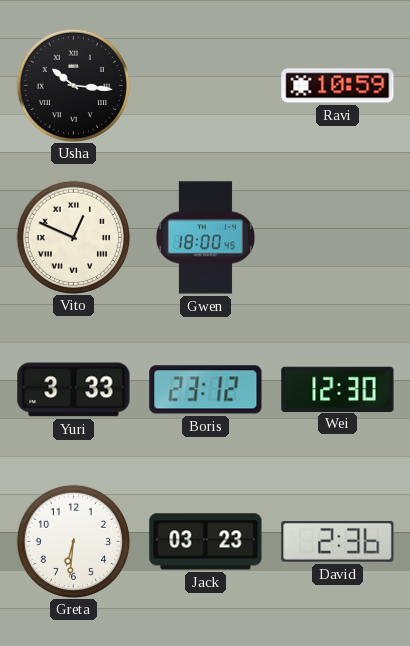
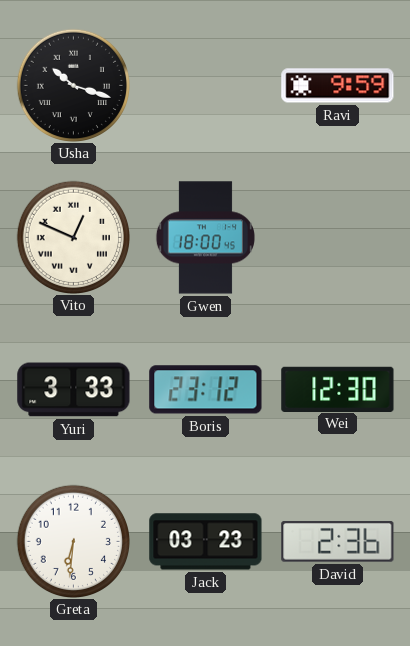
Usha: 10:16 -> 10:18
Ravi: 10:59 -> 9:59
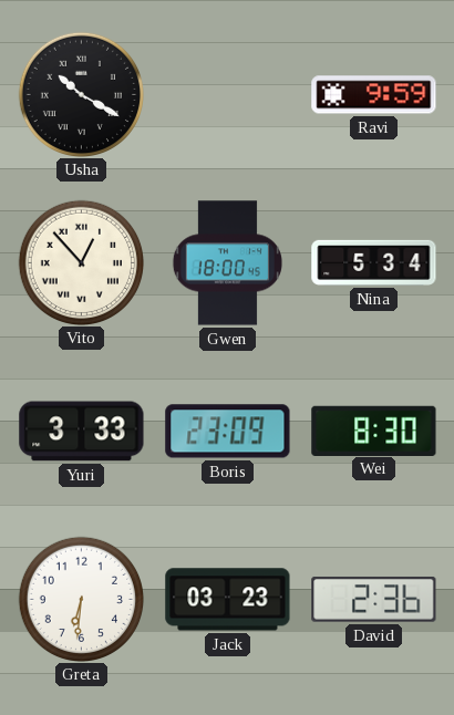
Usha: 10:18 -> 10:20
Vito: 12:49 -> 12:53
Nina: none -> 5:34
Boris: 23:12 -> 23:09
Wei: 12:30 -> 8:30
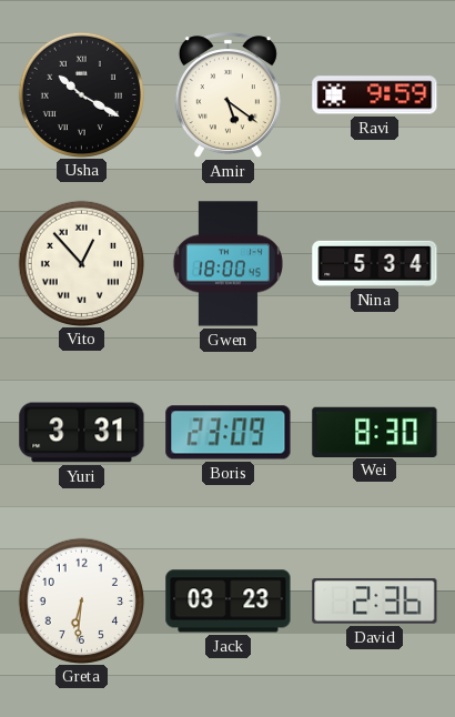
Amir: none -> 5:21
Yuri: 3:33 -> 3:31
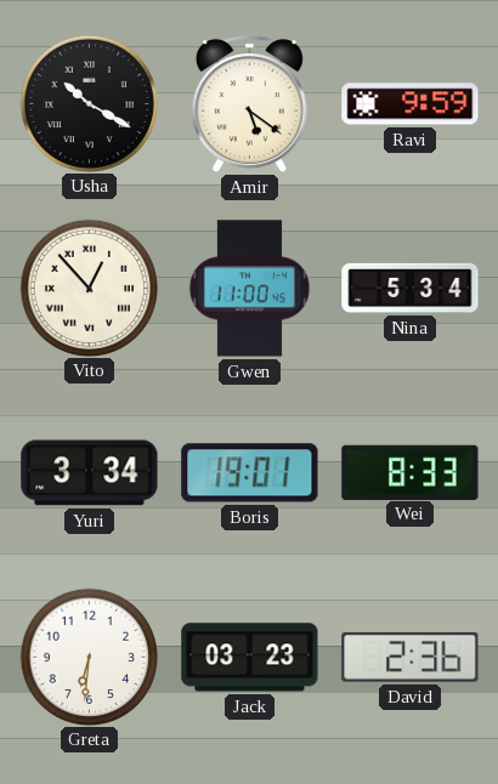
Gwen: 18:00 -> 11:00
Yuri: 3:31 -> 3:34
Boris: 23:09 -> 19:01
Wei: 8:30 -> 8:33
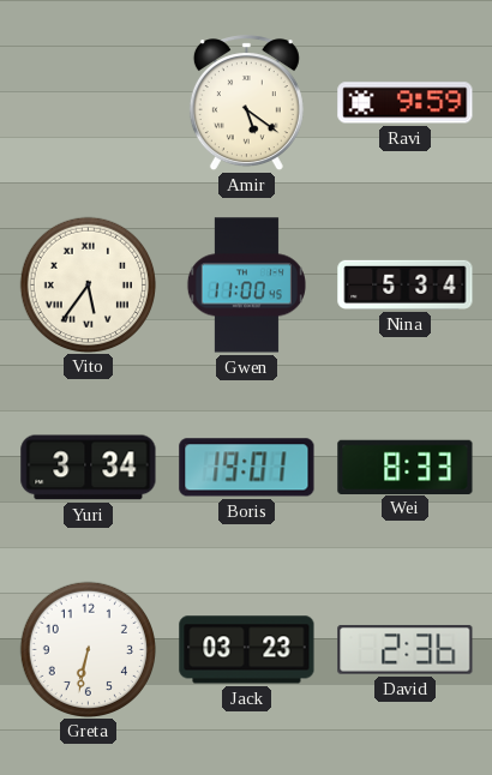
Usha: 10:20 -> none
Vito: 12:53 -> 5:36
Greta: 6:31 -> 6:32
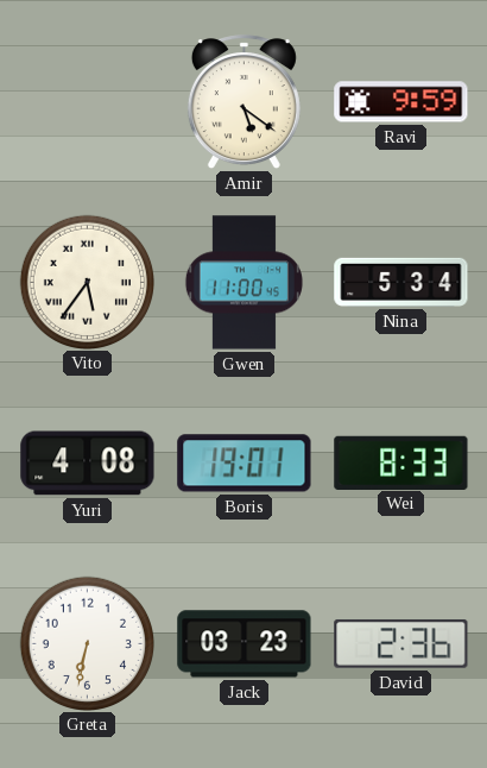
Yuri: 3:34 -> 4:08
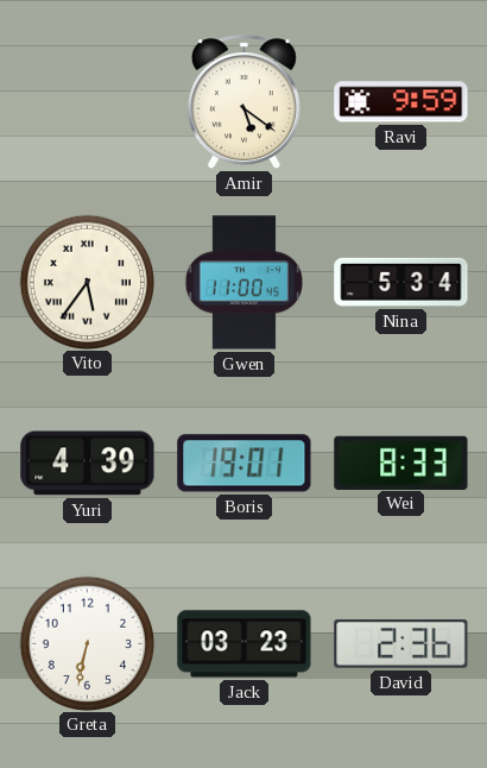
Yuri: 4:08 -> 4:39
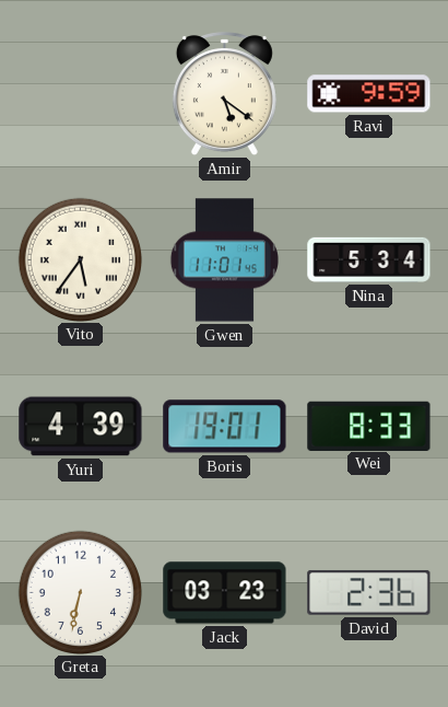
Gwen: 11:00 -> 11:01
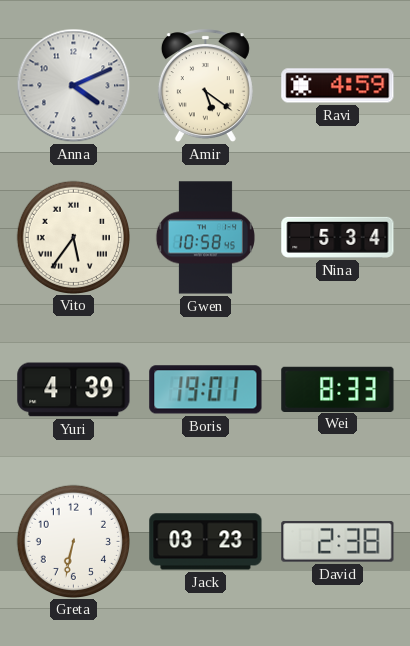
Anna: none -> 4:11
Ravi: 9:59 -> 4:59
Gwen: 11:01 -> 10:58
David: 2:36 -> 2:38
